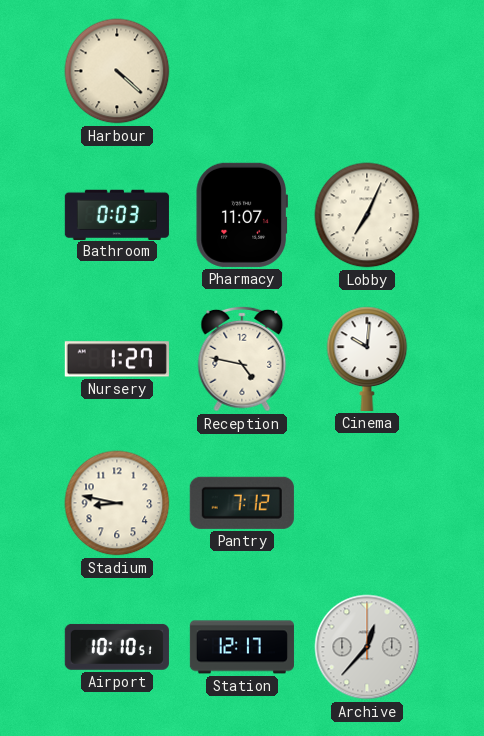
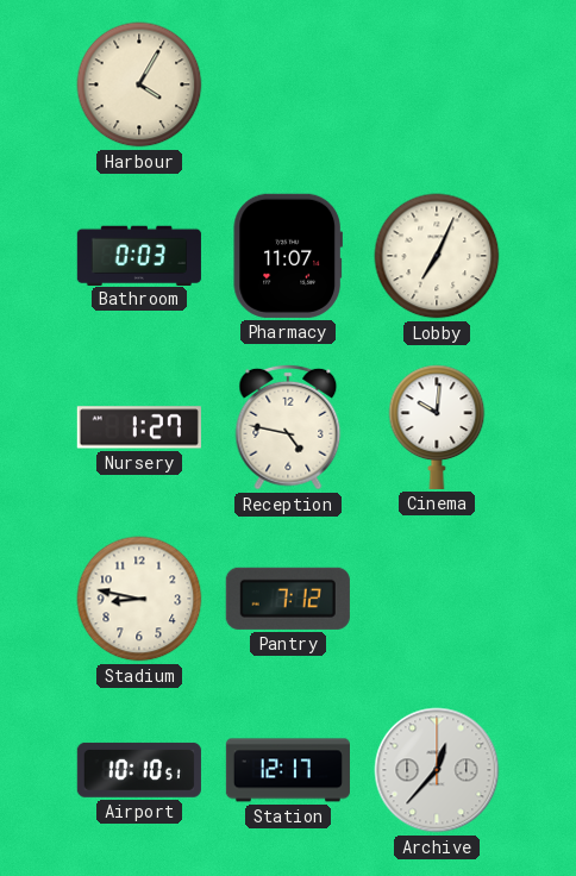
Harbour: 4:22 -> 4:05
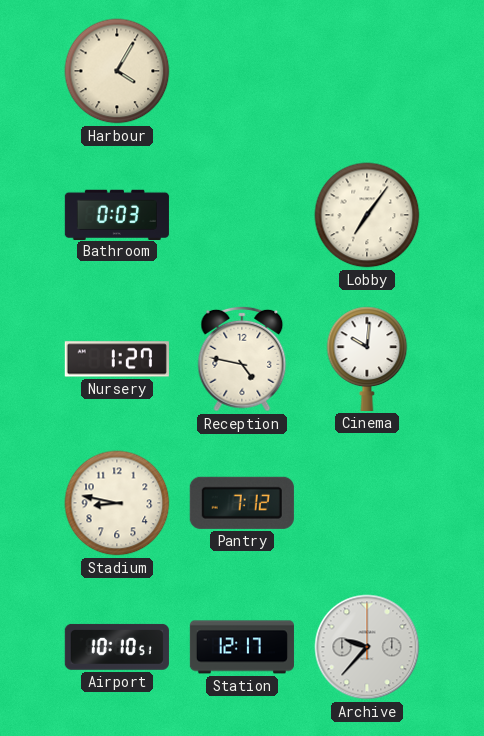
Pharmacy: 11:07 -> none
Lobby: 7:04 -> 7:06
Archive: 12:37 -> 9:37
